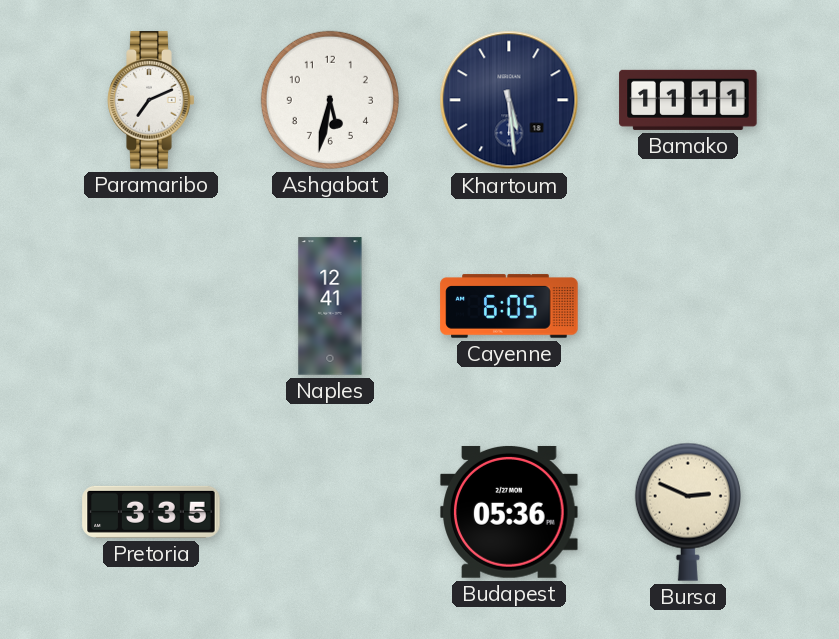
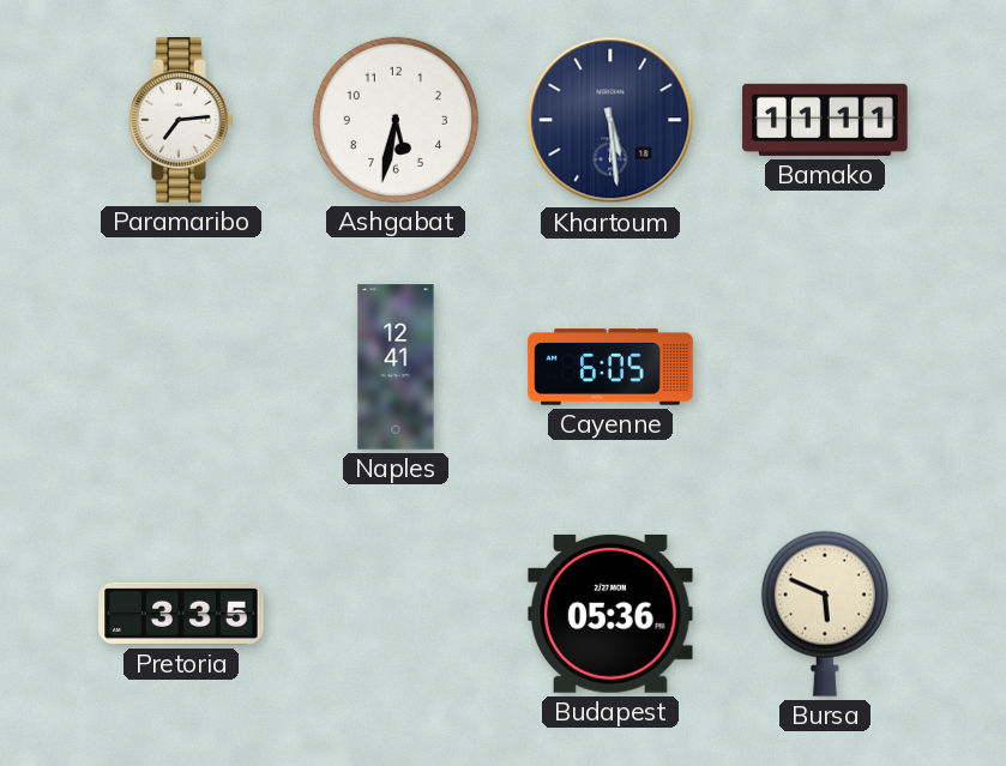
Paramaribo: 7:11 -> 7:14
Bursa: 2:49 -> 5:49
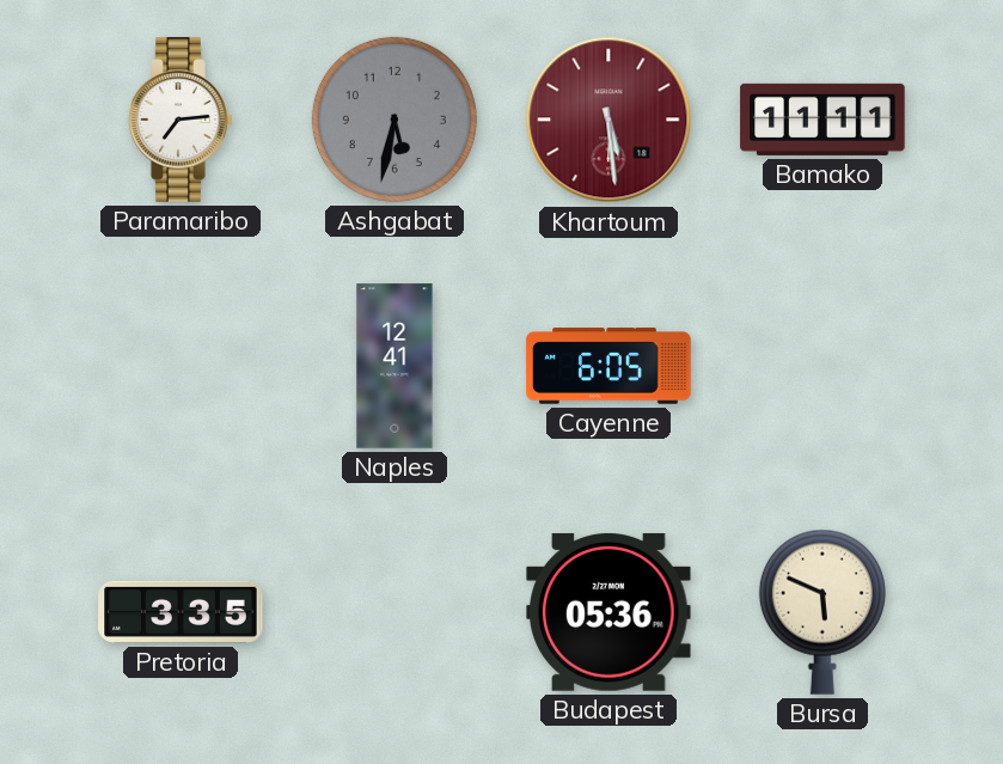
Ashgabat dial: white -> grey
Khartoum dial: navy -> burgundy
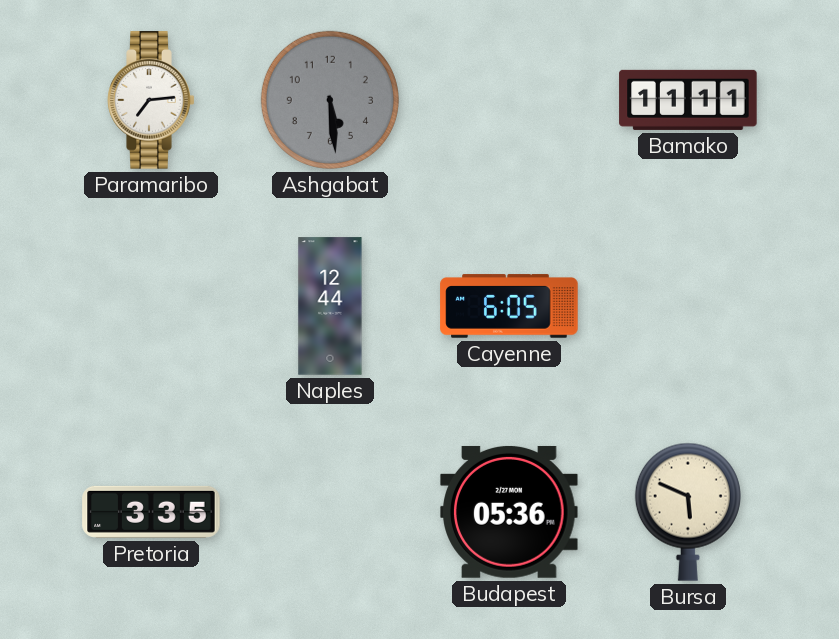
Ashgabat: 5:32 -> 5:29
Khartoum: 5:29 -> none
Naples: 12:41 -> 12:44
